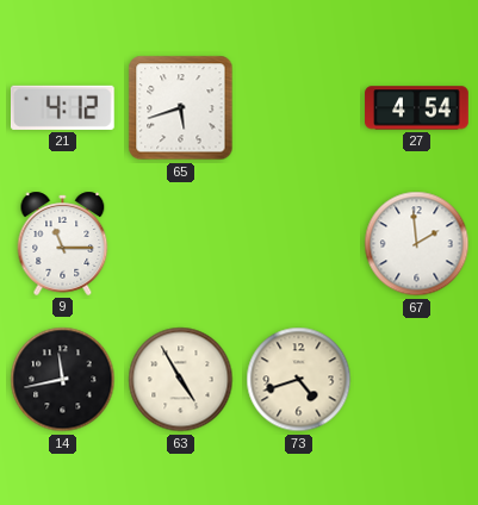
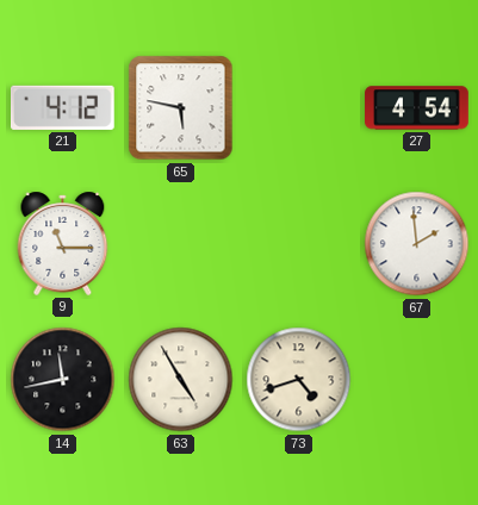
65: 5:42 -> 5:47
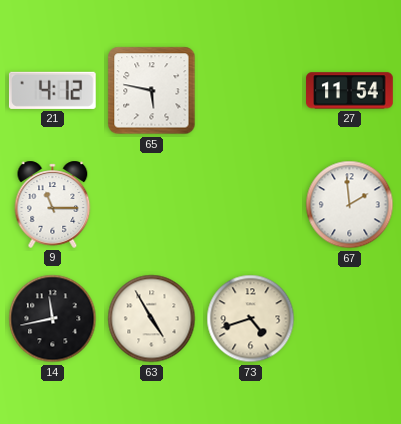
27: 4:54 -> 11:54
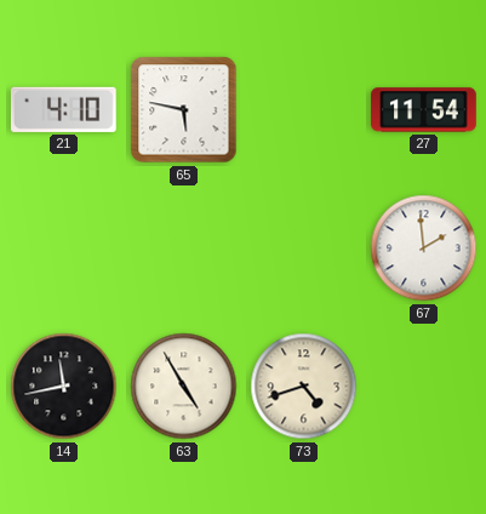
21: 4:12 -> 4:10
9: 11:15 -> none
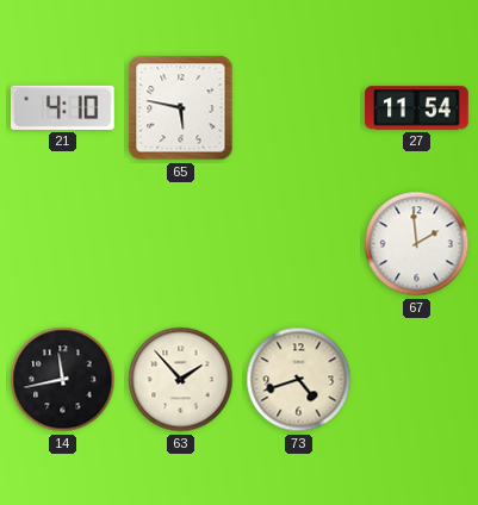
63: 4:55 -> 1:53
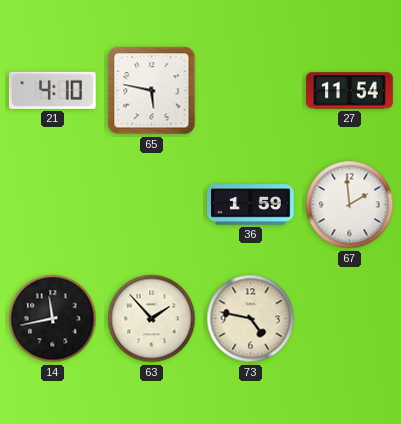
36: none -> 1:59
73: 4:42 -> 4:47
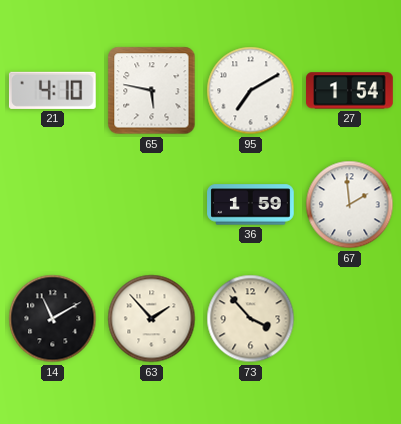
95: none -> 7:10
27: 11:54 -> 1:54
14: 11:43 -> 11:10
73: 4:47 -> 3:53
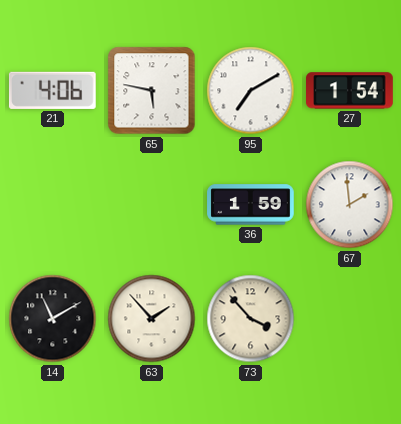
21: 4:10 -> 4:06
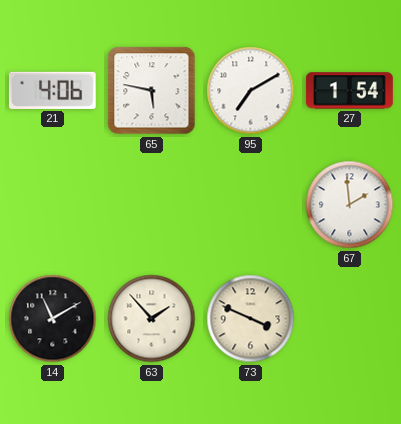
36: 1:59 -> none
73: 3:53 -> 3:49
